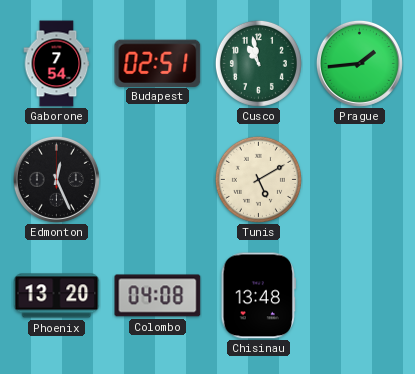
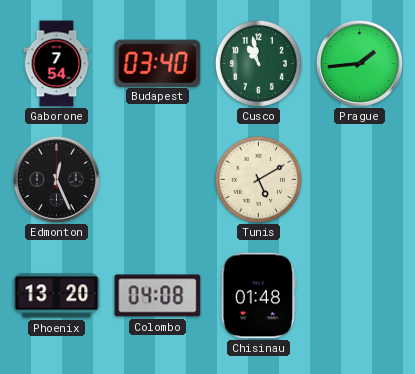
Budapest: 02:51 -> 03:40
Chisinau: 13:48 -> 01:48
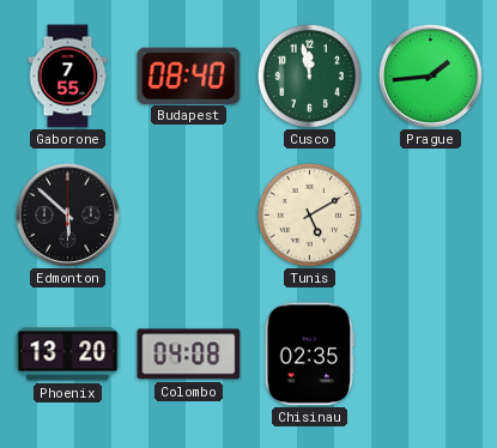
Gaborone: 7:54 -> 7:55
Budapest: 03:40 -> 08:40
Cusco: 10:58 -> 11:58
Edmonton: 12:26 -> 5:52
Chisinau: 01:48 -> 02:35
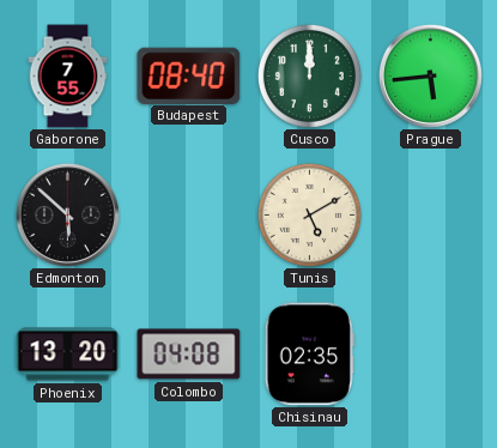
Cusco: 11:58 -> 12:00
Prague: 1:44 -> 5:44
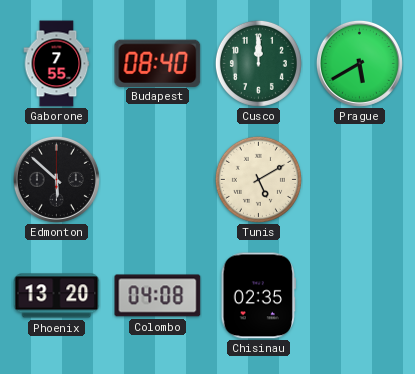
Prague: 5:44 -> 5:40
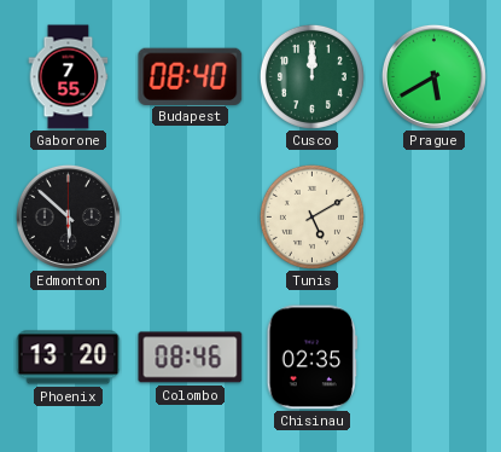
Colombo: 04:08 -> 08:46
